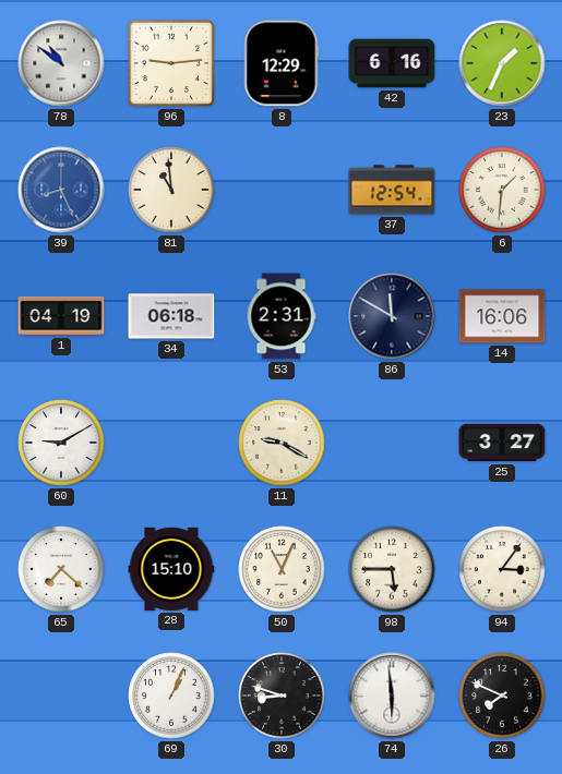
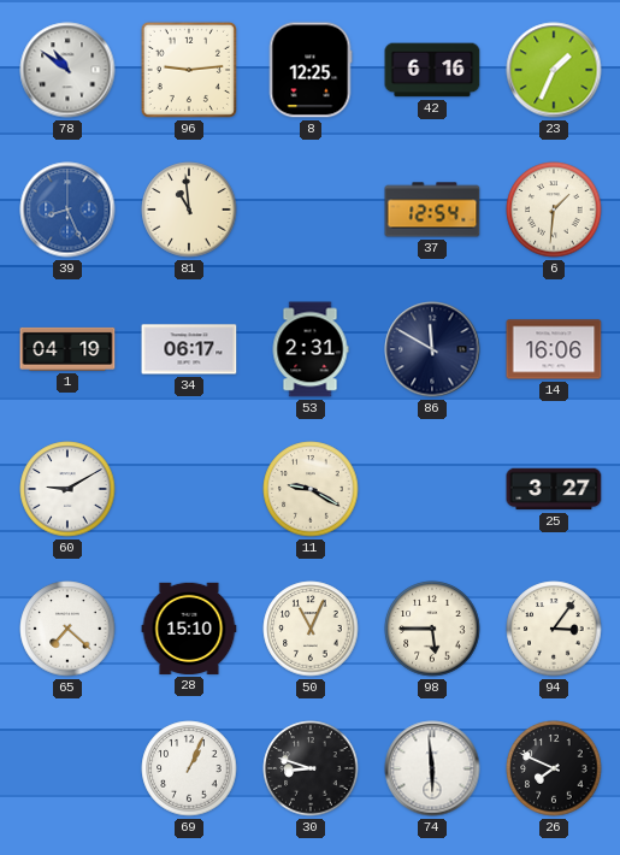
8: 12:29 -> 12:25
34: 06:18 -> 06:17
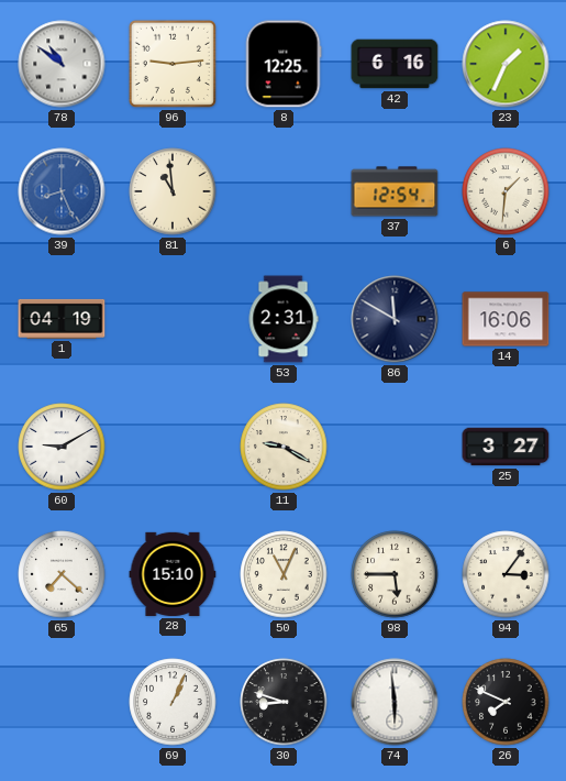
34: 06:17 -> none
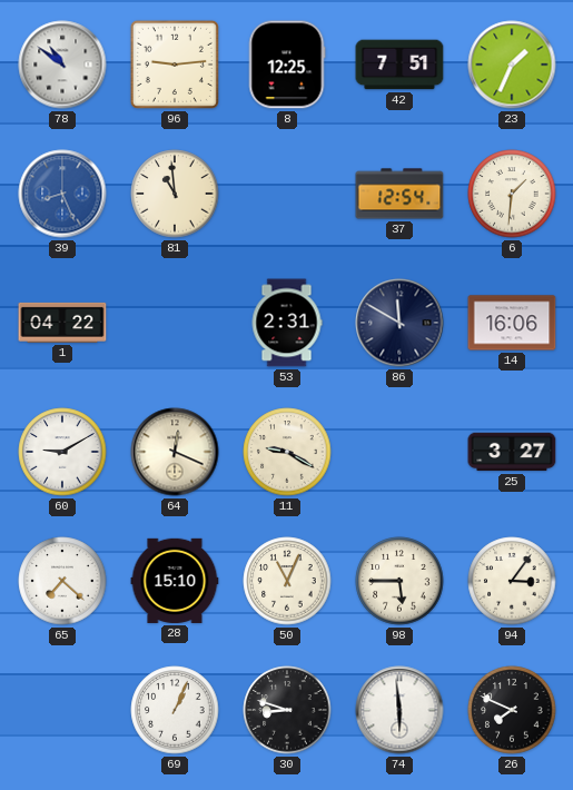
42: 6:16 -> 7:51
1: 04:19 -> 04:22
64: none -> 12:19
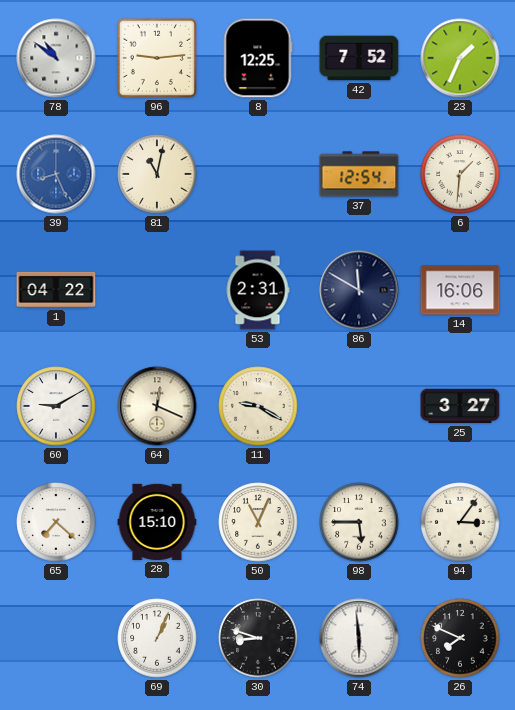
42: 7:51 -> 7:52
81: 10:59 -> 11:02
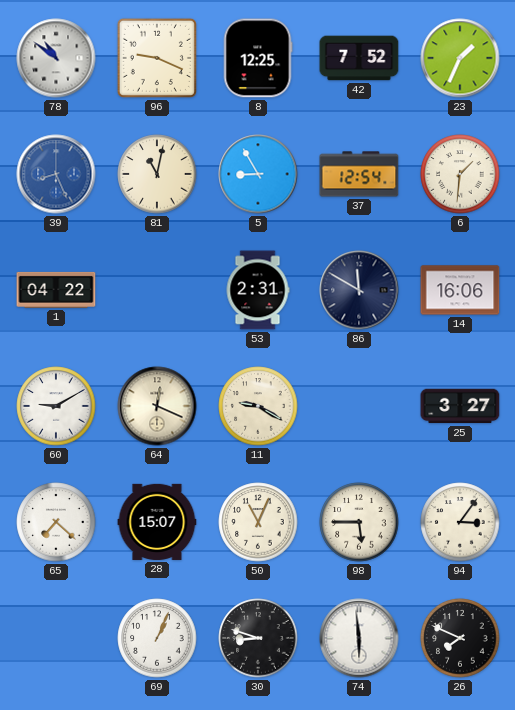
96: 9:14 -> 9:19
5: none -> 8:55
28: 15:10 -> 15:07
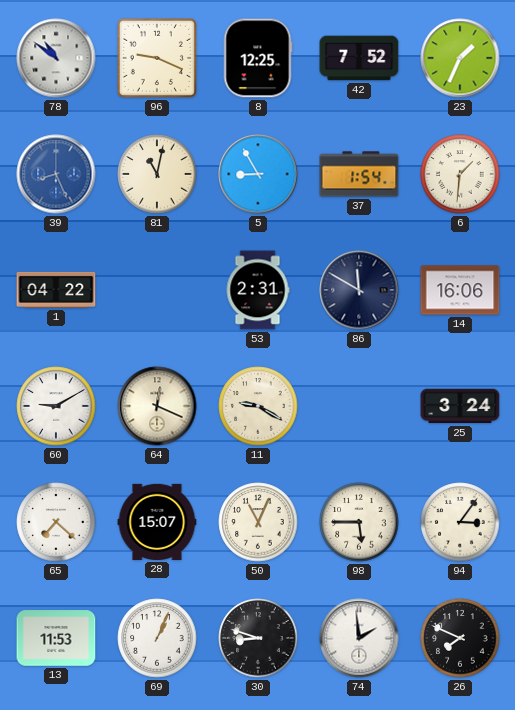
37: 12:54 -> 1:54
25: 3:27 -> 3:24
13: none -> 11:53
74: 5:59 -> 1:59
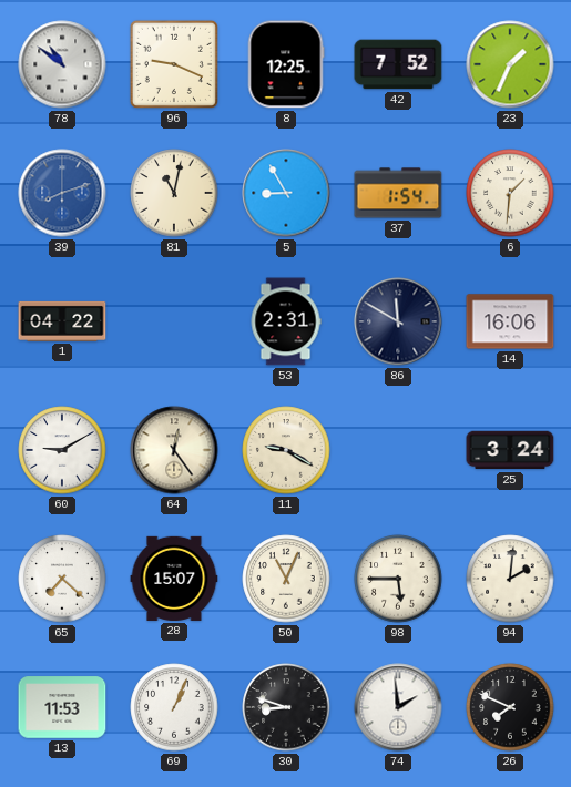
39: 8:26 -> 8:12
64: 12:19 -> 12:24
94: 3:06 -> 2:01
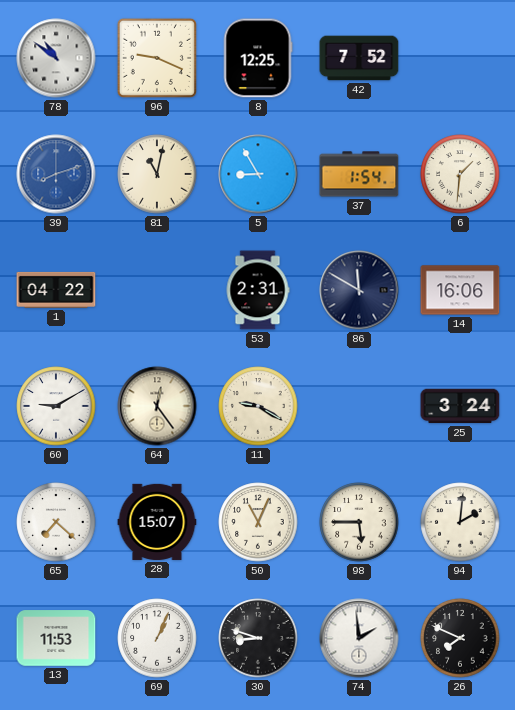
23: 1:34 -> none
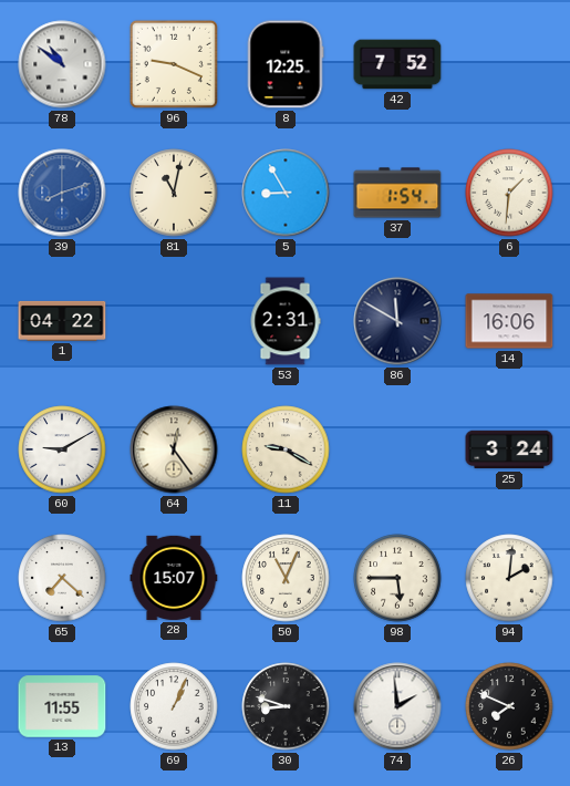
13: 11:53 -> 11:55
